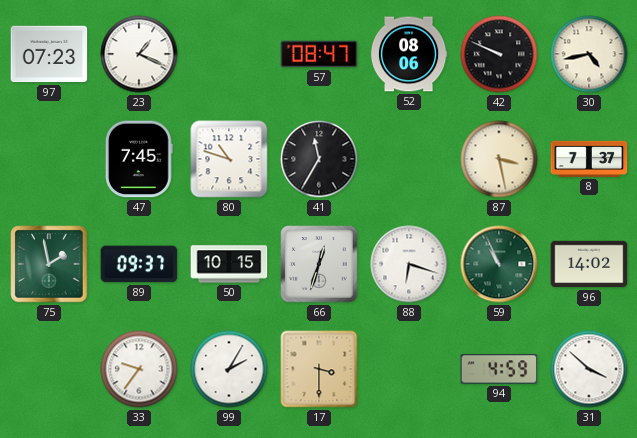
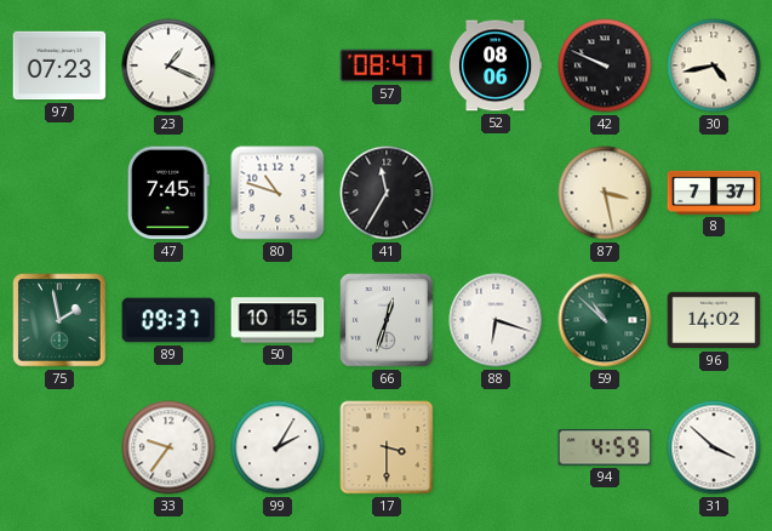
59: 10:56 -> 10:52
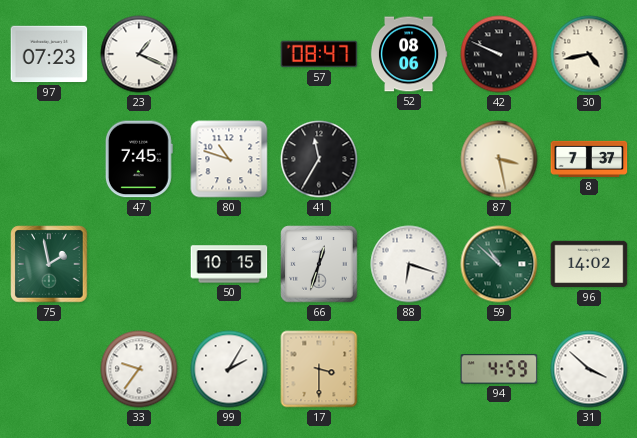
89: 09:37 -> none
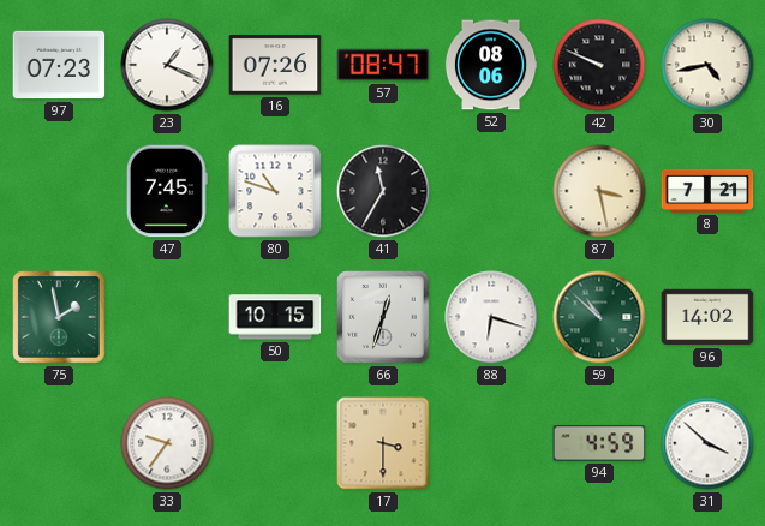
16: none -> 07:26
8: 7:37 -> 7:21
99: 2:05 -> none
